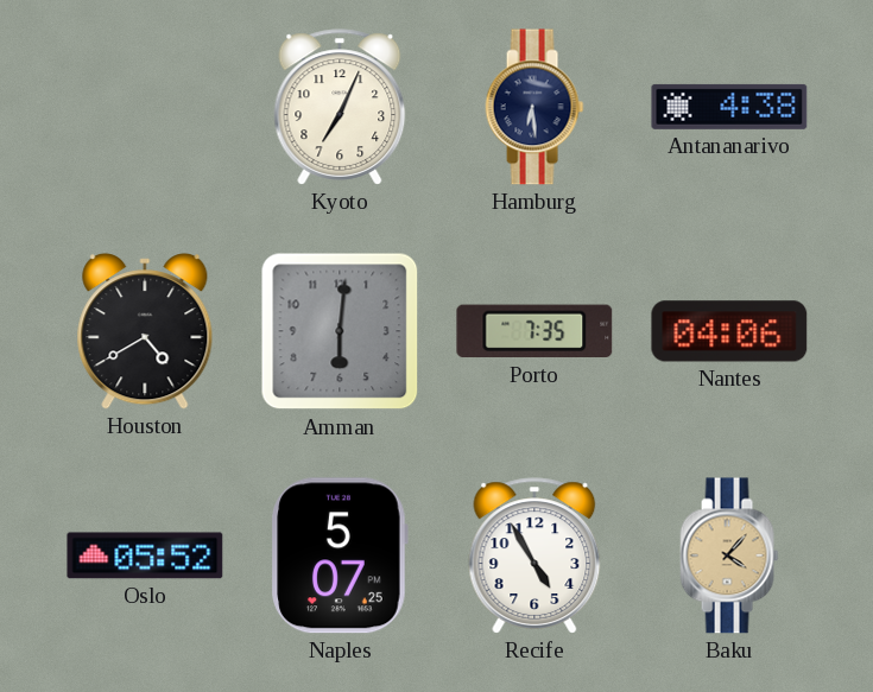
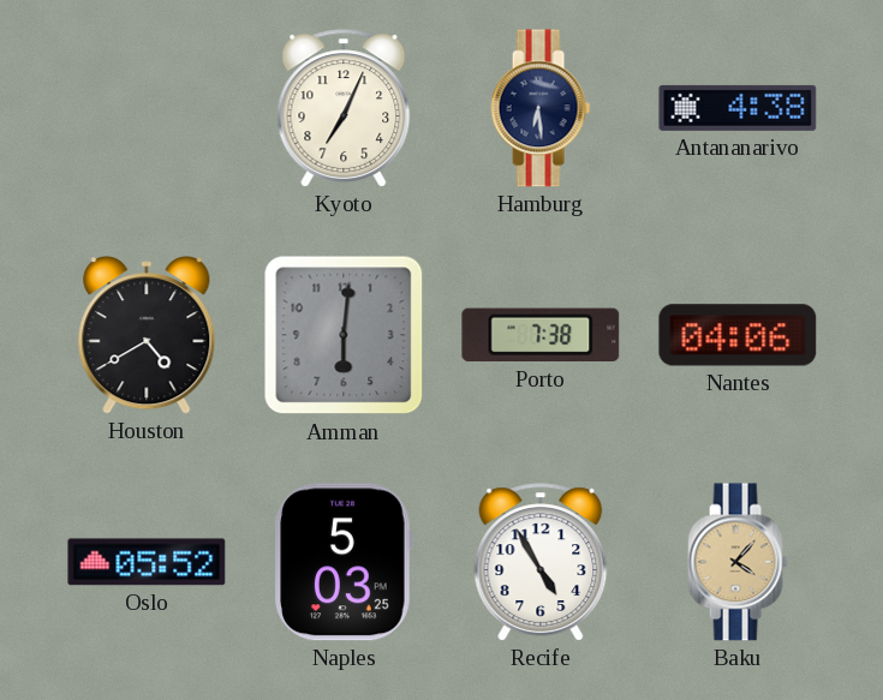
Porto: 7:35 -> 7:38
Naples: 5:07 -> 5:03
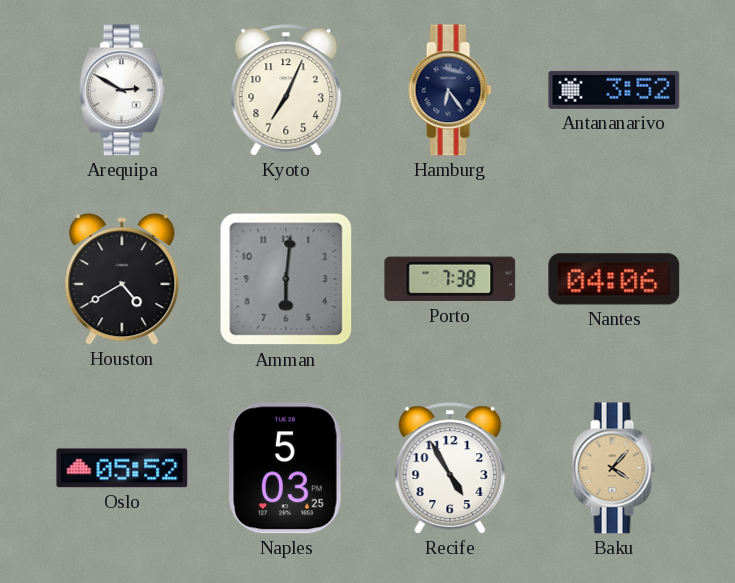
Arequipa: none -> 2:50
Hamburg: 6:29 -> 6:24
Antananarivo: 4:38 -> 3:52
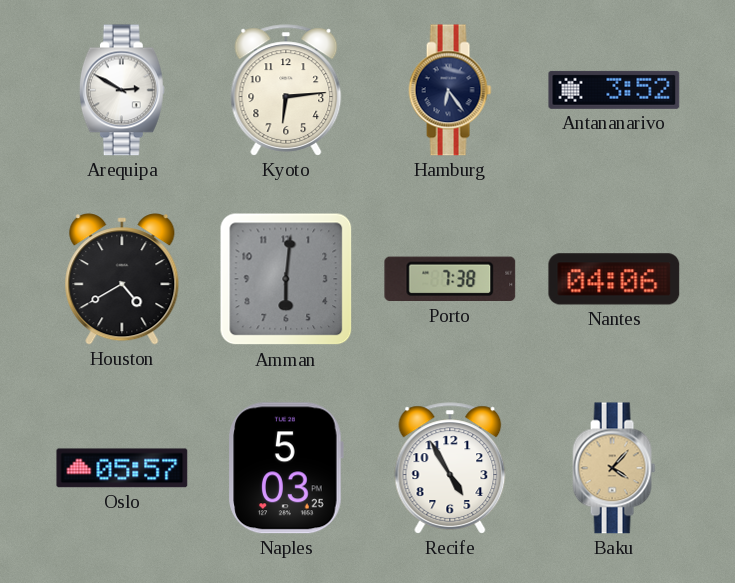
Kyoto: 7:04 -> 6:14
Oslo: 05:52 -> 05:57
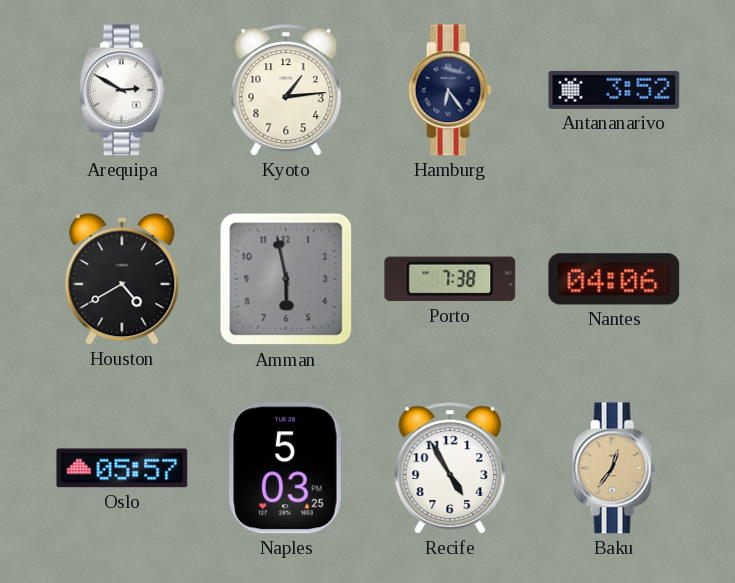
Kyoto: 6:14 -> 1:14
Amman: 6:01 -> 5:58
Baku: 4:07 -> 12:36
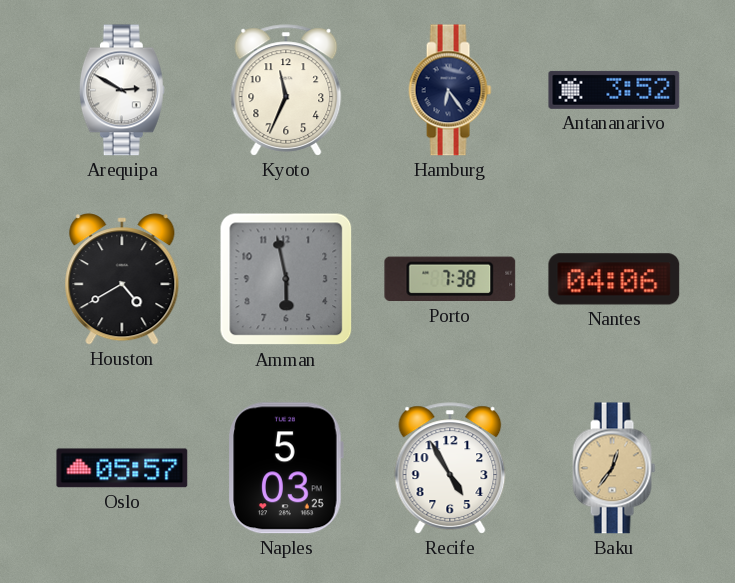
Kyoto: 1:14 -> 11:34
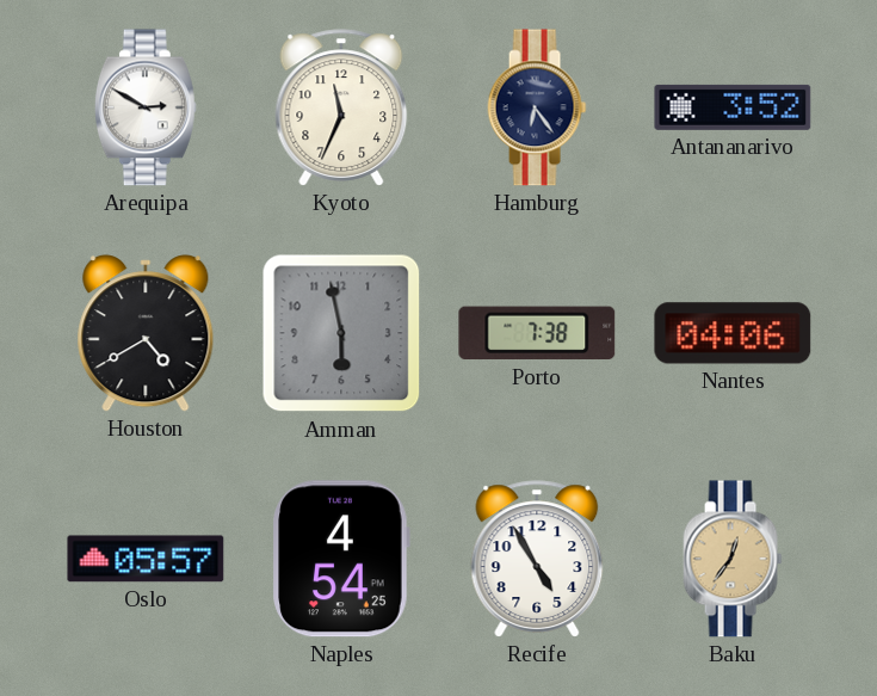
Naples: 5:03 -> 4:54
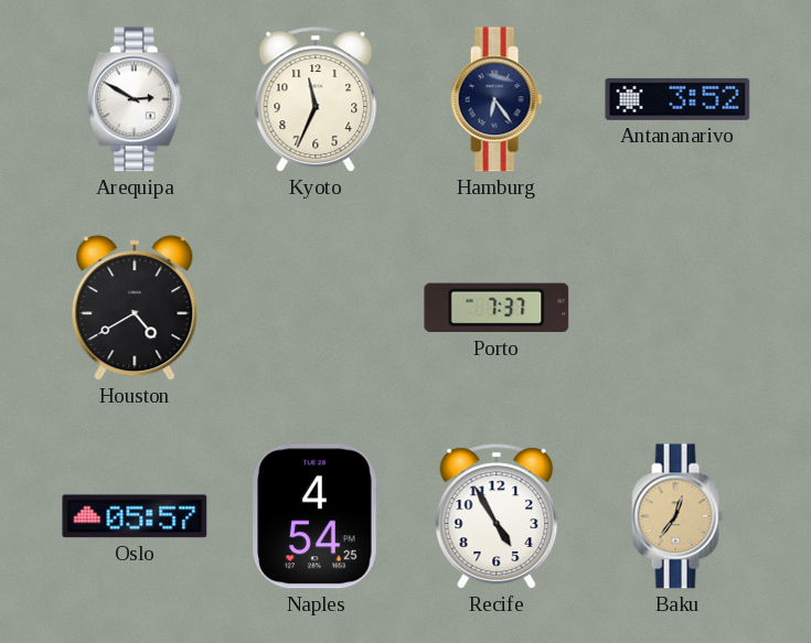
Amman: 5:58 -> none
Porto: 7:38 -> 7:37
Nantes: 04:06 -> none
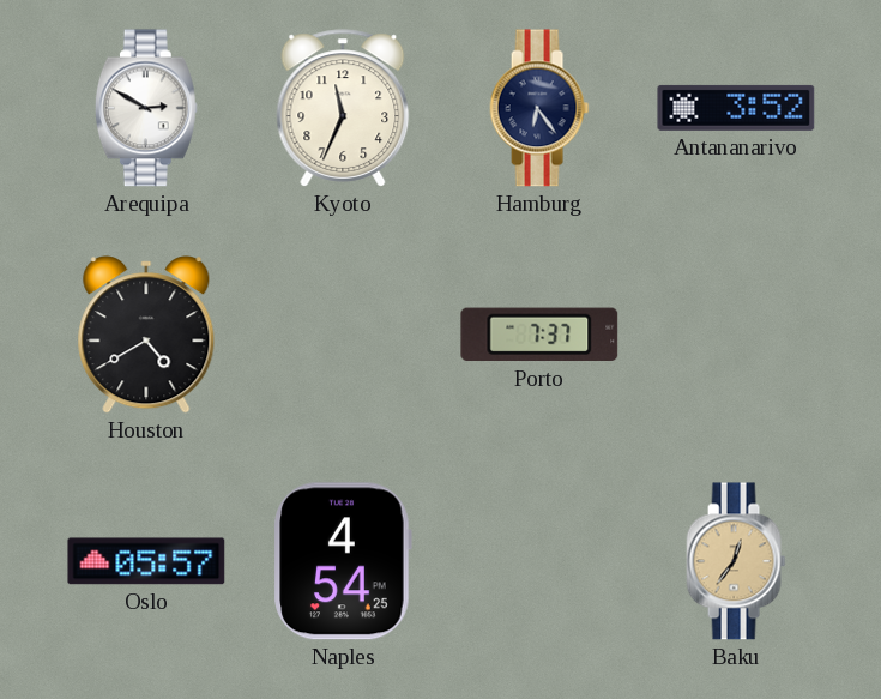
Recife: 4:55 -> none
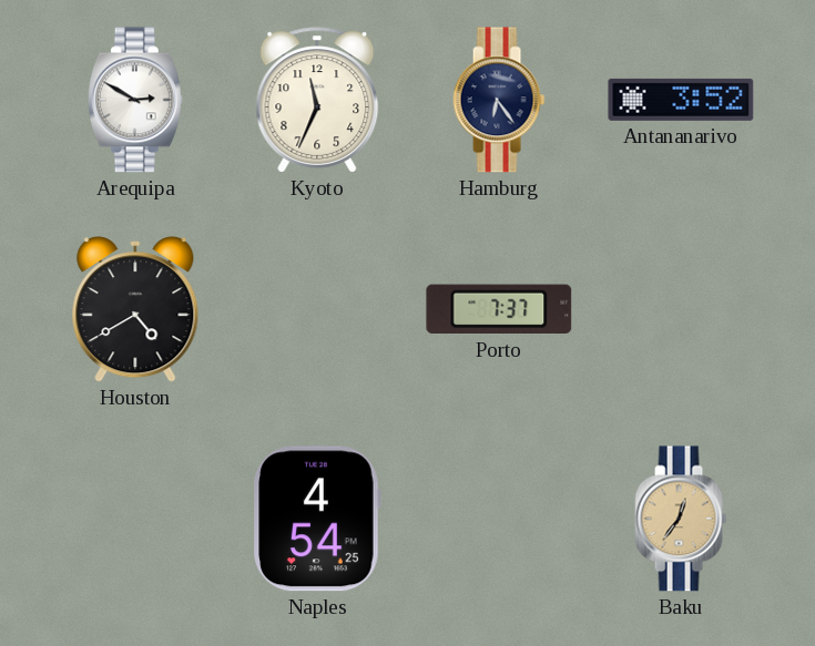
Oslo: 05:57 -> none
